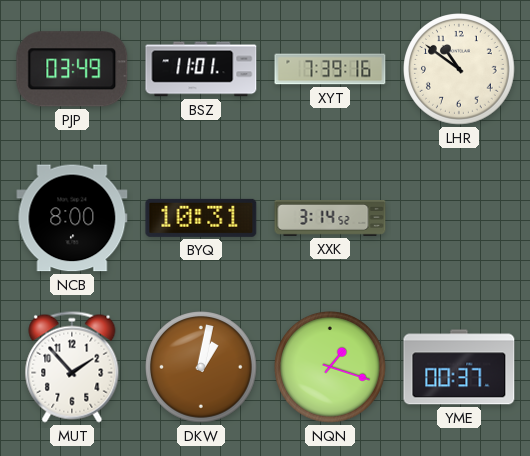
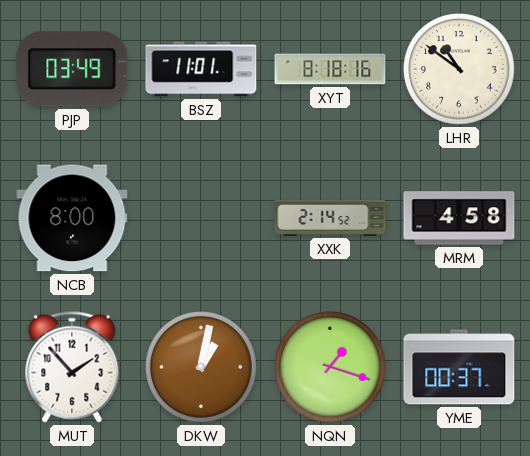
XYT: 7:39 -> 8:18
BYQ: 10:31 -> none
XXK: 3:14 -> 2:14
MRM: none -> 4:58
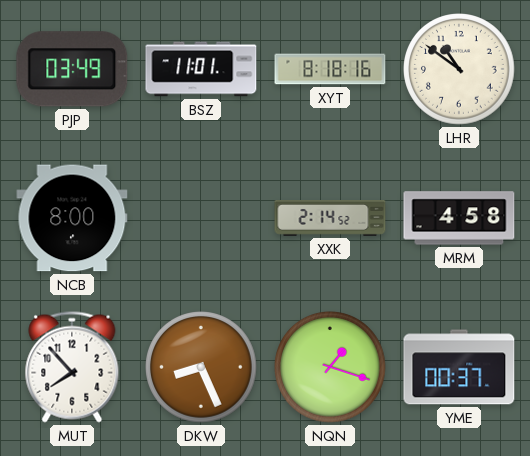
MUT: 1:53 -> 7:53
DKW: 1:02 -> 8:26
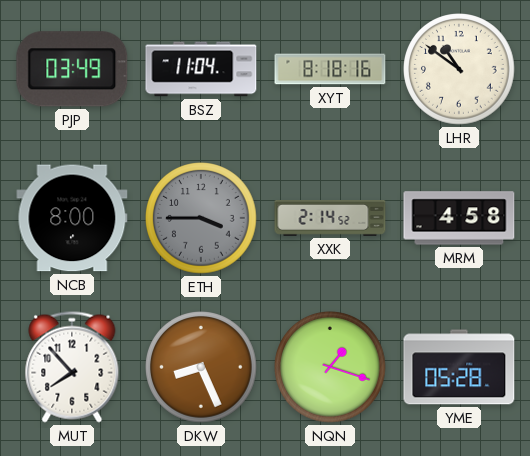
BSZ: 11:01 -> 11:04
ETH: none -> 3:45
YME: 00:37 -> 05:28
